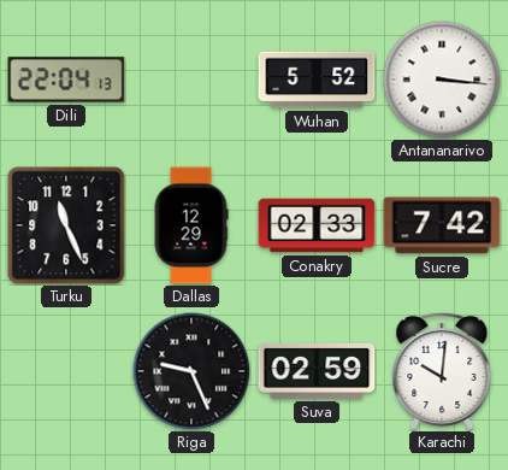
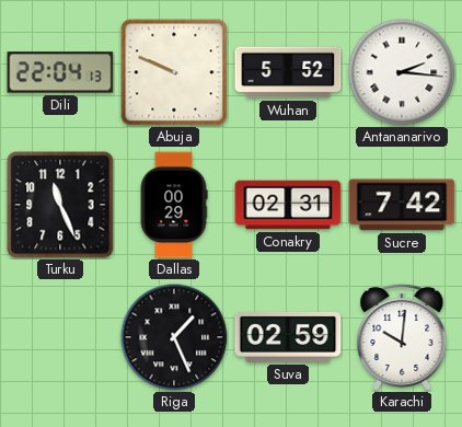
Abuja: none -> 9:49
Antananarivo: 3:16 -> 2:16
Dallas: 12:29 -> 00:29
Conakry: 02:33 -> 02:31
Riga: 9:26 -> 1:26
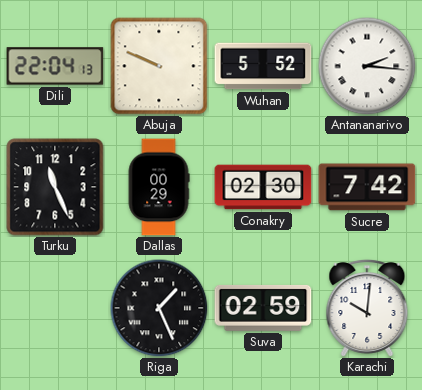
Conakry: 02:31 -> 02:30
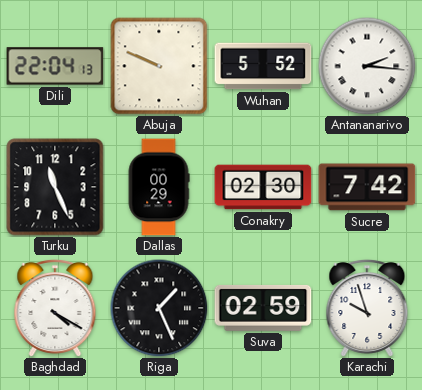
Baghdad: none -> 4:20
Karachi: 10:01 -> 9:57
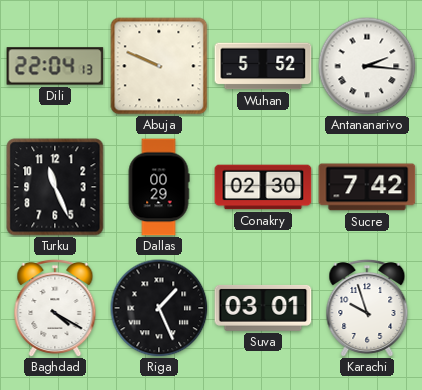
Suva: 02:59 -> 03:01
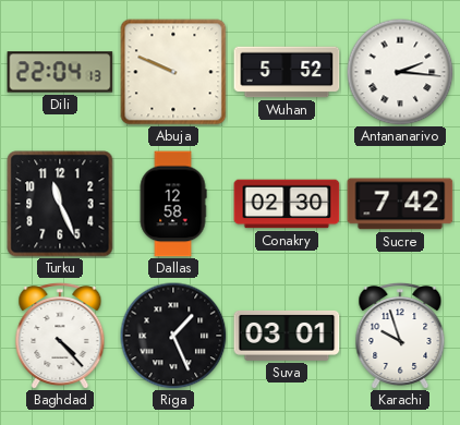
Dallas: 00:29 -> 12:58
Baghdad: 4:20 -> 4:23
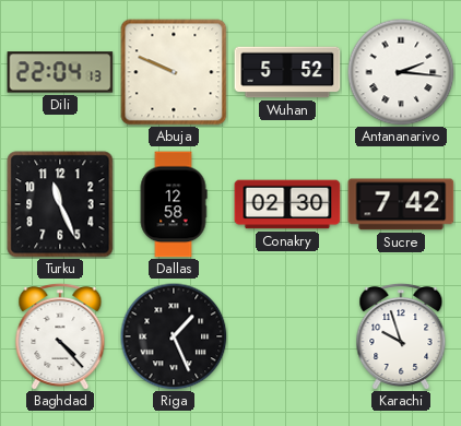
Suva: 03:01 -> none
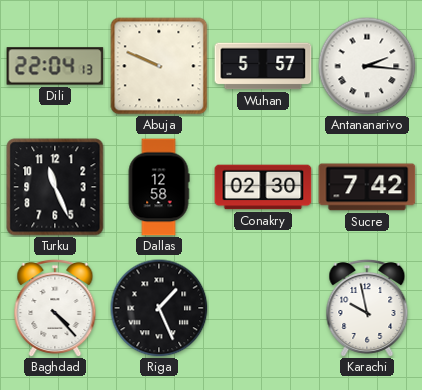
Wuhan: 5:52 -> 5:57
Karachi: 9:57 -> 9:58
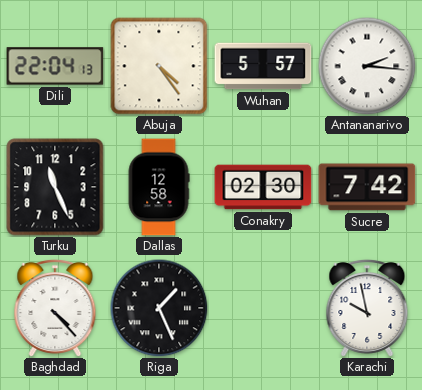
Abuja: 9:49 -> 4:24
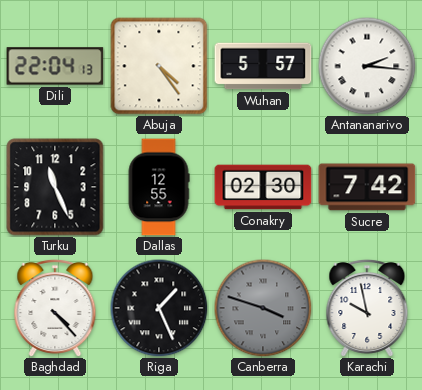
Dallas: 12:58 -> 12:55
Canberra: none -> 3:48
